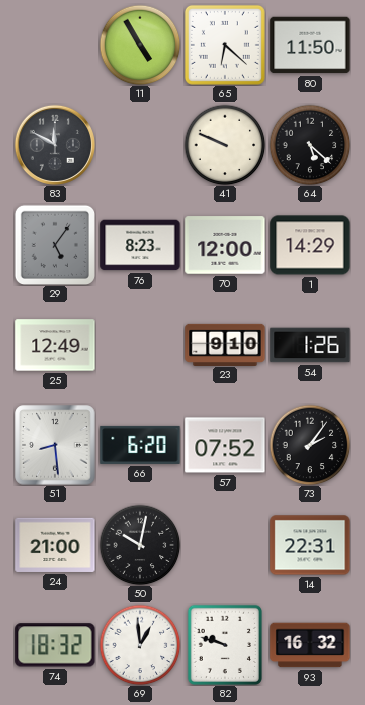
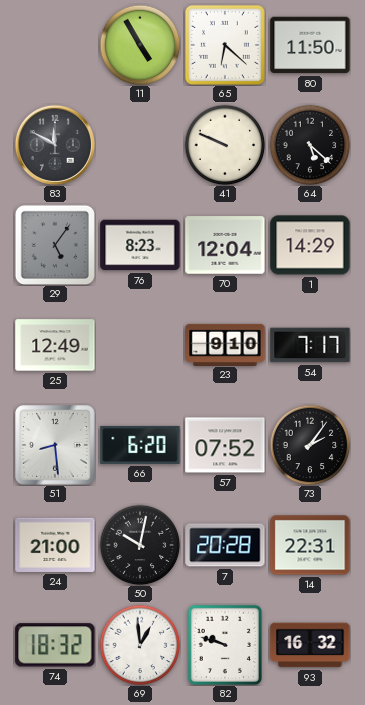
70: 12:00 -> 12:04
54: 1:26 -> 7:17
7: none -> 20:28
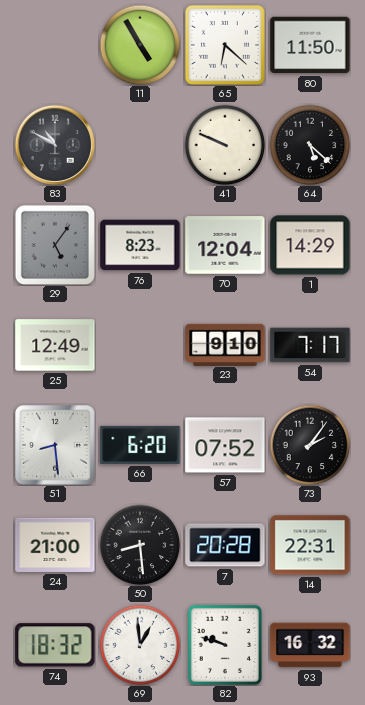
83: 11:50 -> 10:50
50: 10:02 -> 8:29
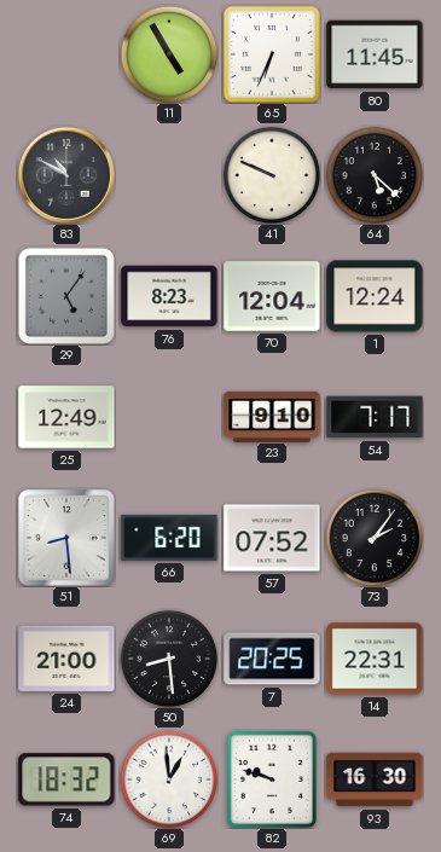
65: 6:22 -> 6:34
80: 11:50 -> 11:45
1: 14:29 -> 12:24
7: 20:28 -> 20:25
93: 16:32 -> 16:30
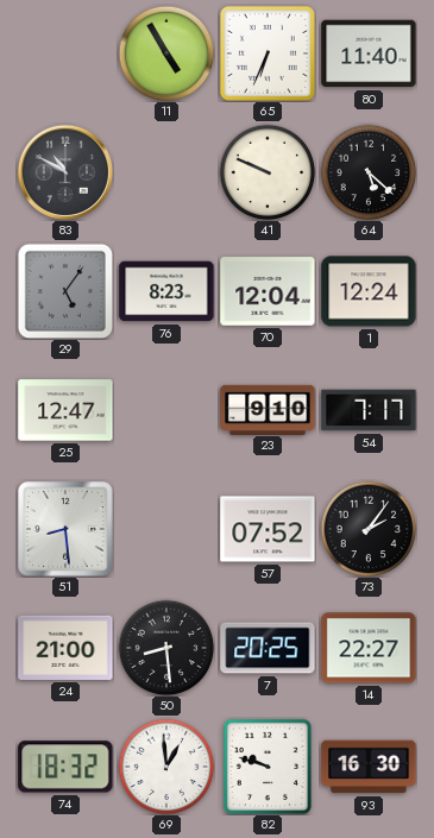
80: 11:45 -> 11:40
25: 12:49 -> 12:47
66: 6:20 -> none
14: 22:31 -> 22:27
